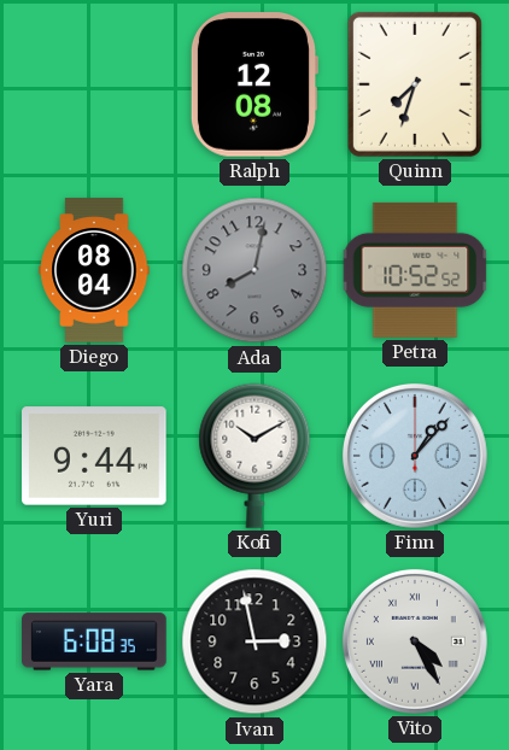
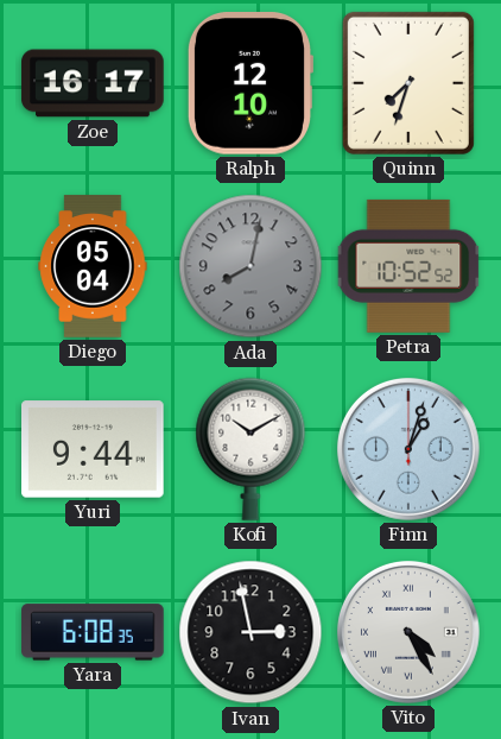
Zoe: none -> 16:17
Ralph: 12:08 -> 12:10
Diego: 08:04 -> 05:04
Finn: 1:07 -> 1:03
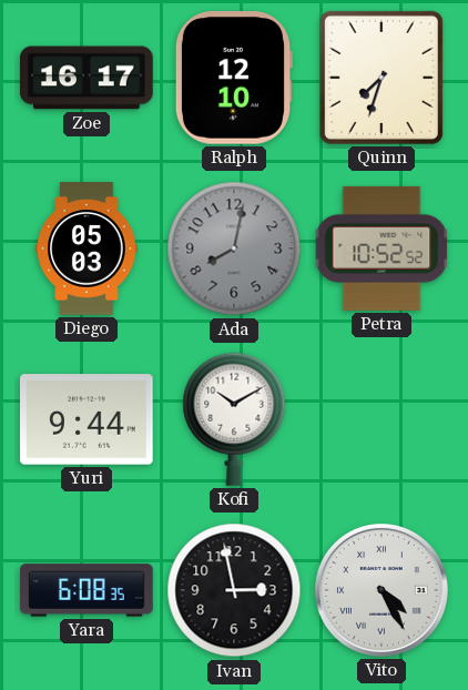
Diego: 05:04 -> 05:03
Finn: 1:03 -> none
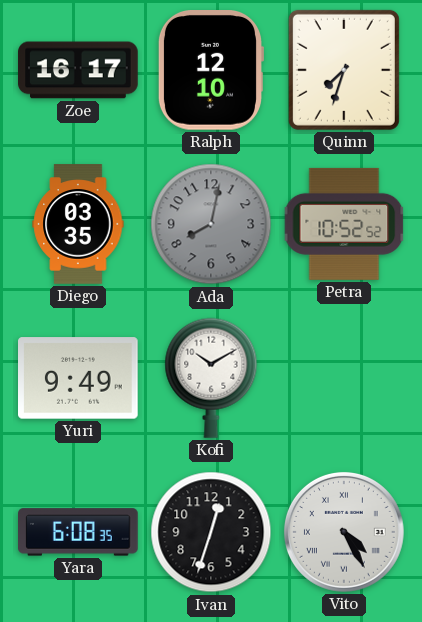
Diego: 05:03 -> 03:35
Yuri: 9:44 -> 9:49
Ivan: 2:58 -> 12:33
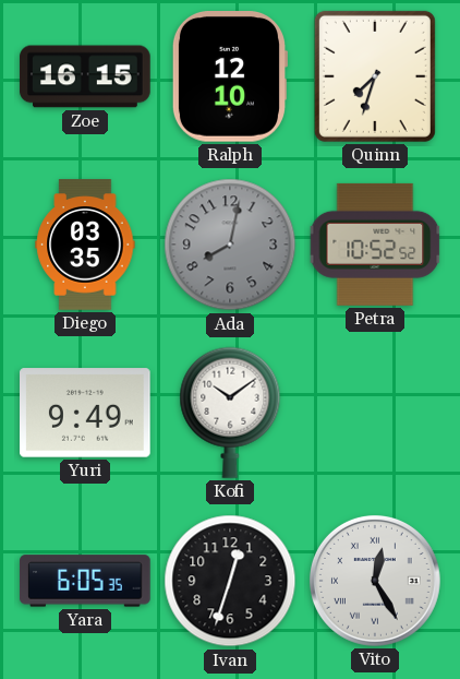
Zoe: 16:17 -> 16:15
Kofi: 10:10 -> 10:09
Yara: 6:08 -> 6:05
Vito: 4:25 -> 12:25
